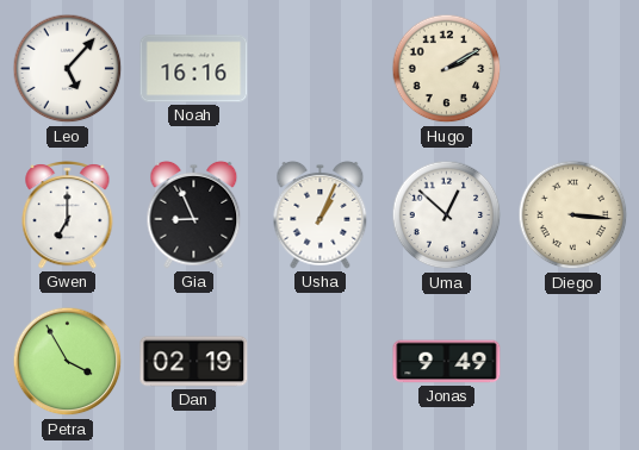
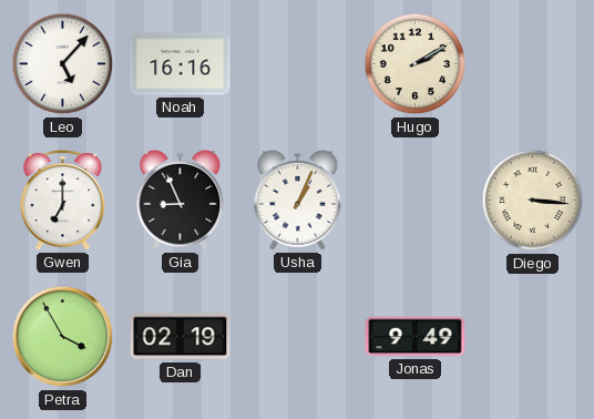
Uma: 12:52 -> none
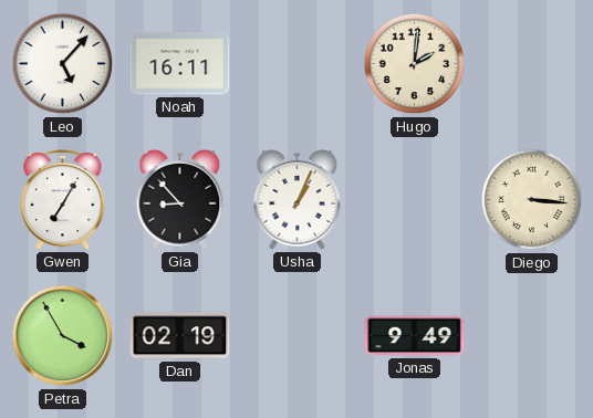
Noah: 16:16 -> 16:11
Hugo: 2:10 -> 2:01
Gwen: 7:00 -> 7:05
Gia: 8:56 -> 8:53
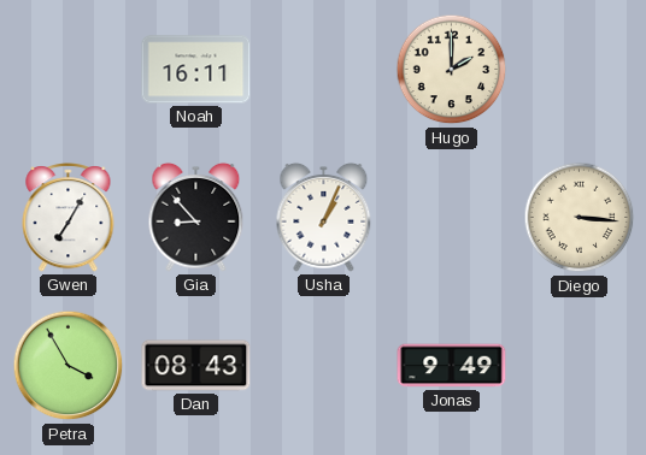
Leo: 5:07 -> none
Hugo: 2:01 -> 2:00
Dan: 02:19 -> 08:43
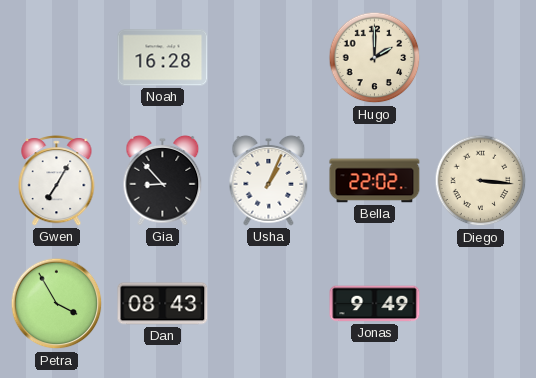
Noah: 16:11 -> 16:28
Bella: none -> 22:02
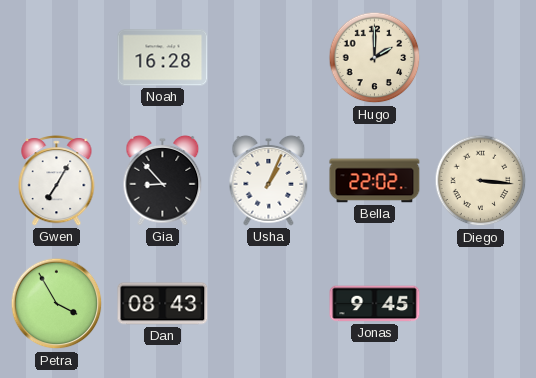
Jonas: 9:49 -> 9:45
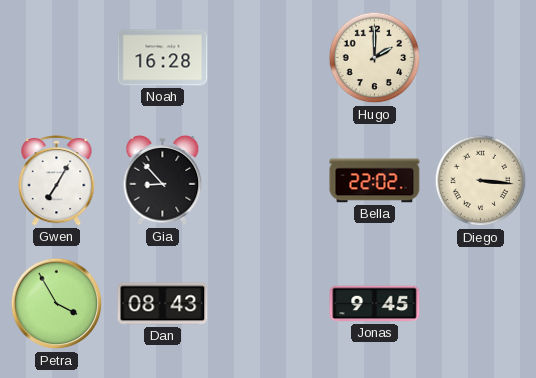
Usha: 1:04 -> none
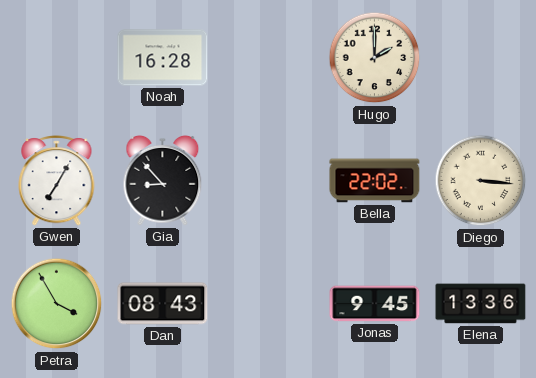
Elena: none -> 13:36
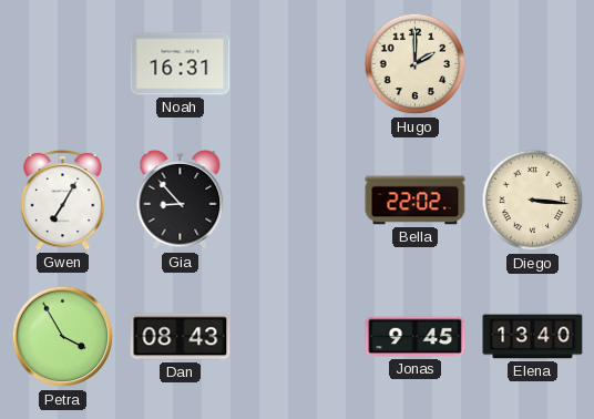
Noah: 16:28 -> 16:31
Elena: 13:36 -> 13:40
